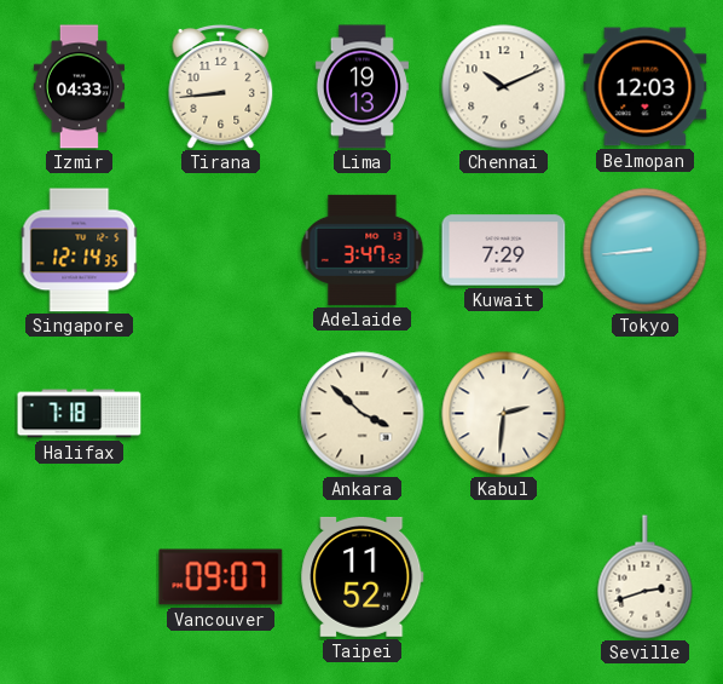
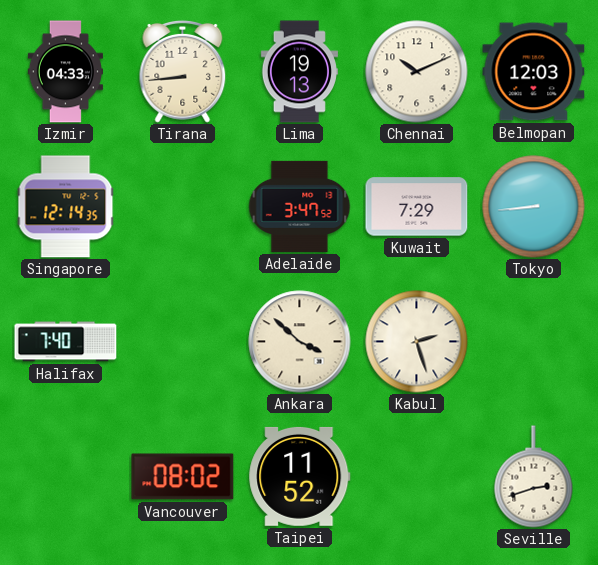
Halifax: 7:18 -> 7:40
Kabul: 2:31 -> 2:27
Vancouver: 09:07 -> 08:02
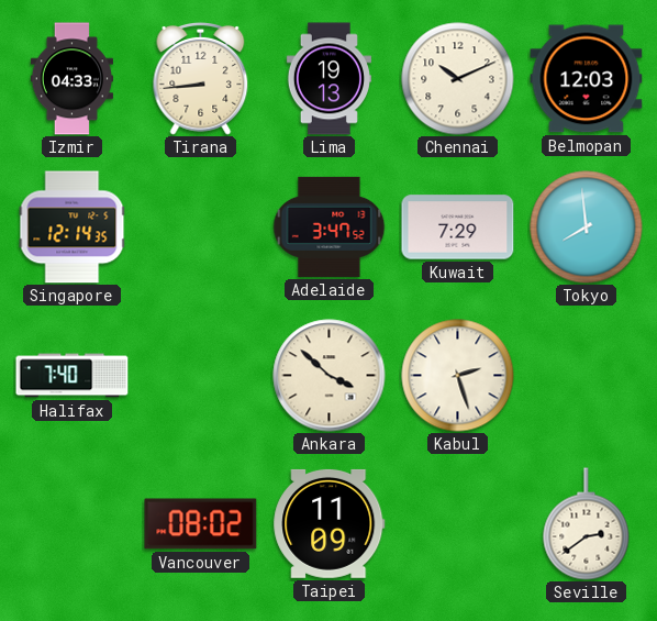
Tokyo: 8:44 -> 7:59
Taipei: 11:52 -> 11:09
Seville: 2:42 -> 2:39
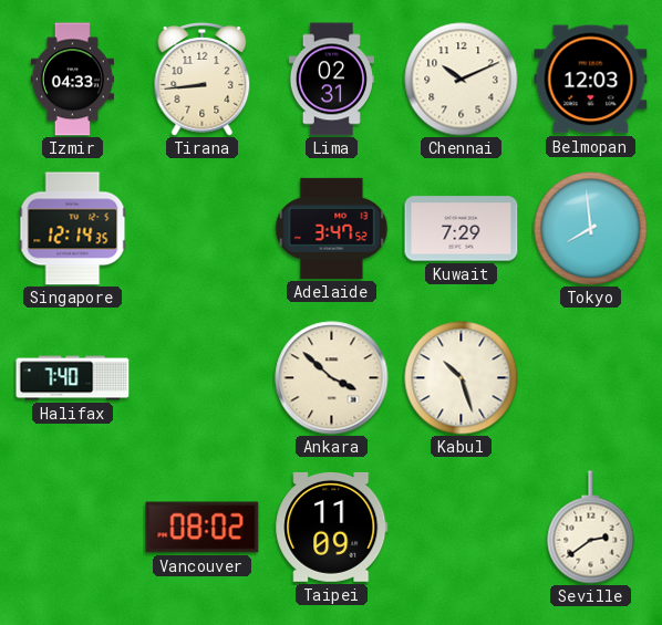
Lima: 19:13 -> 02:31
Kabul: 2:27 -> 10:27
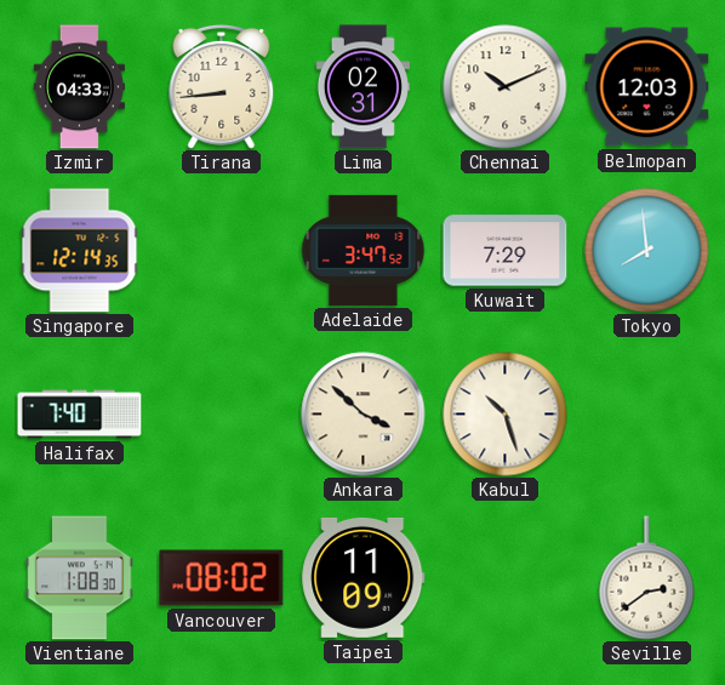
Vientiane: none -> 1:08
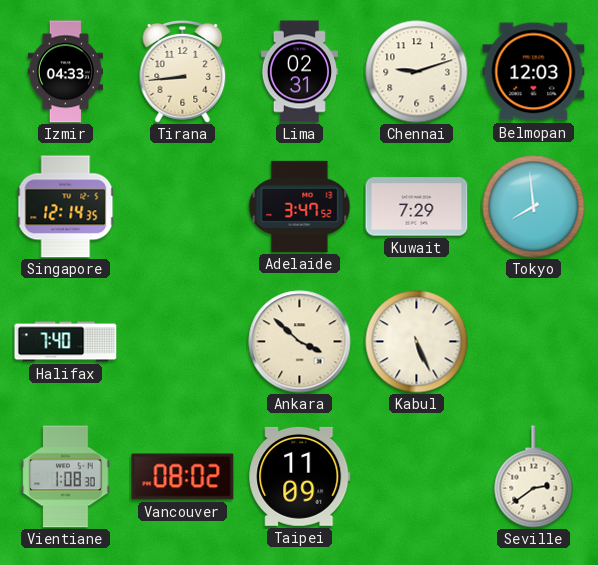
Chennai: 10:11 -> 9:12
Kabul: 10:27 -> 5:26
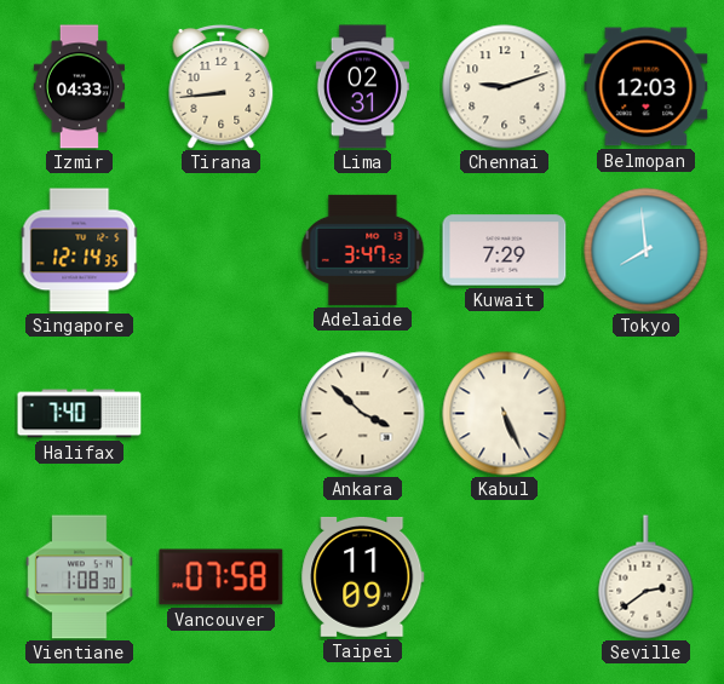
Vancouver: 08:02 -> 07:58
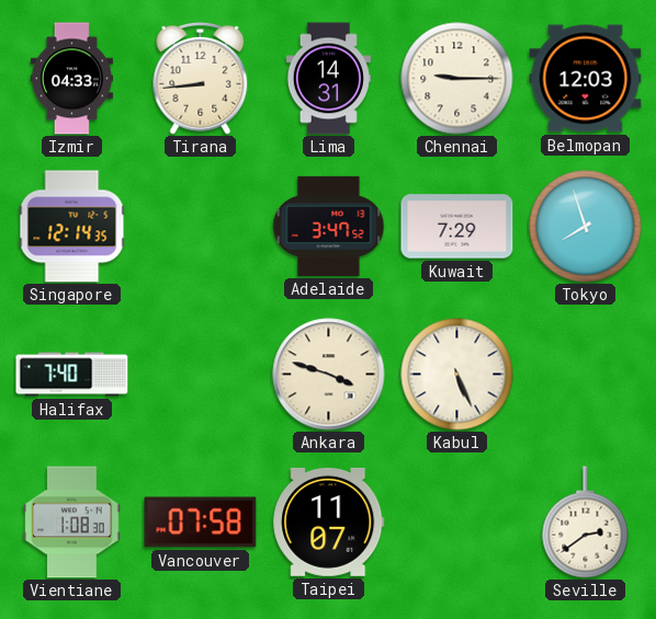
Lima: 02:31 -> 14:31
Chennai: 9:12 -> 9:15
Tokyo: 7:59 -> 7:57
Ankara: 3:52 -> 3:48
Taipei: 11:09 -> 11:07
